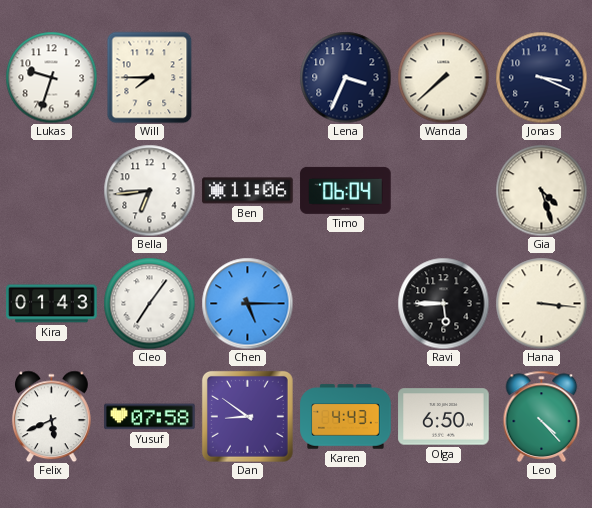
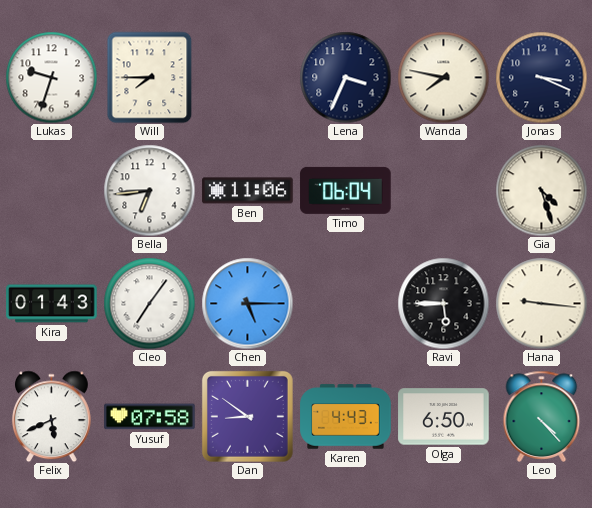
Wanda: 7:38 -> 7:47
Hana: 3:16 -> 9:16
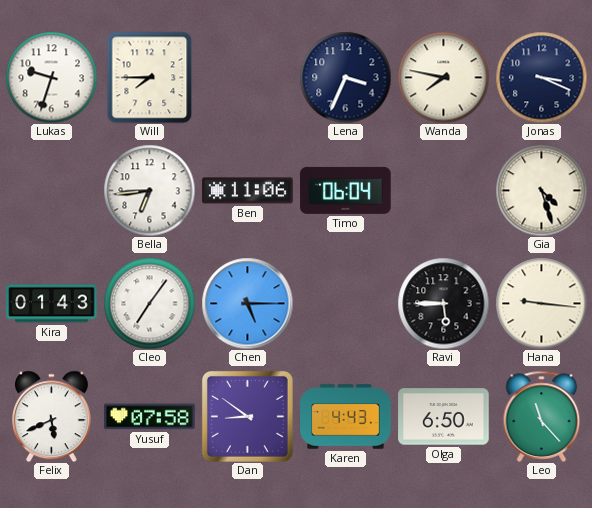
Leo: 4:23 -> 11:23
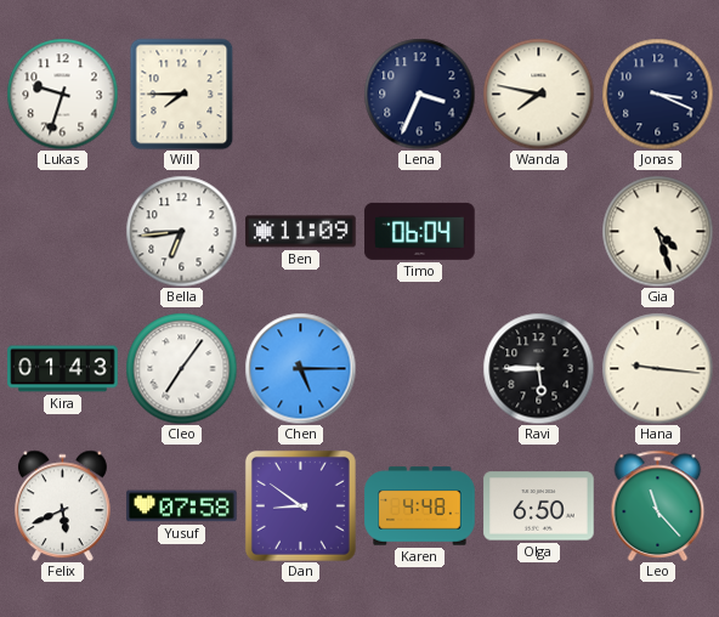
Ben: 11:06 -> 11:09
Karen: 4:43 -> 4:48
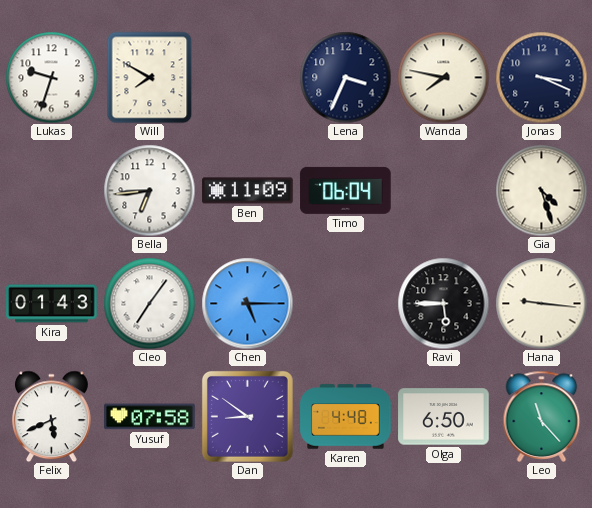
Will: 7:45 -> 7:50
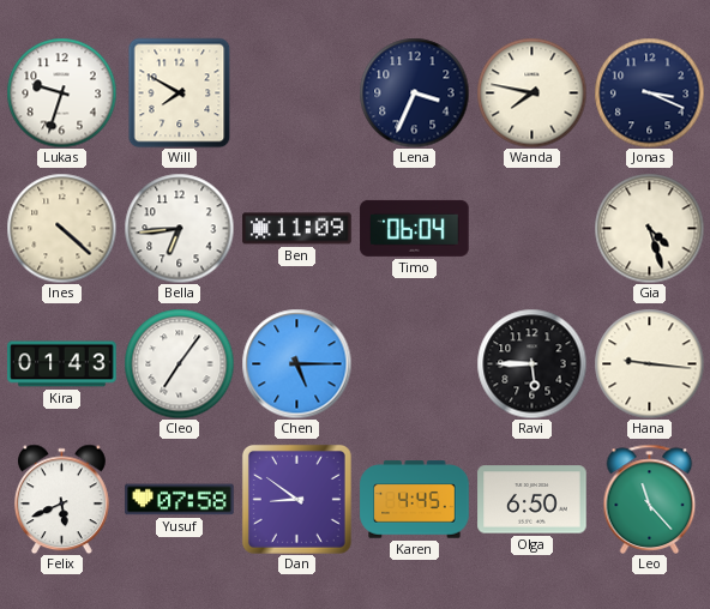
Ines: none -> 4:22
Karen: 4:48 -> 4:45
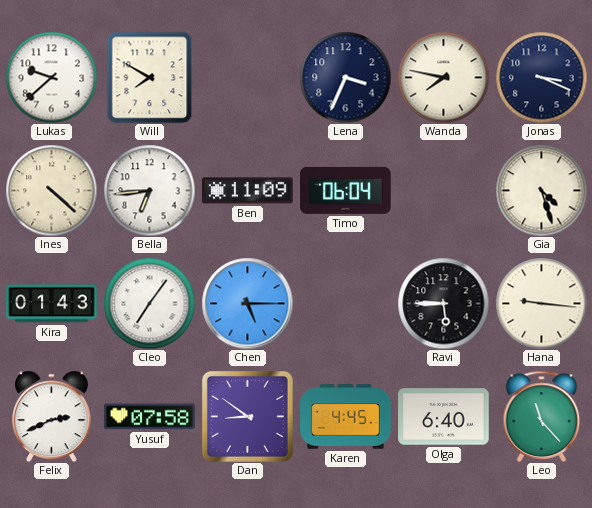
Lukas: 9:33 -> 9:38
Felix: 5:41 -> 2:41
Olga: 6:50 -> 6:40
